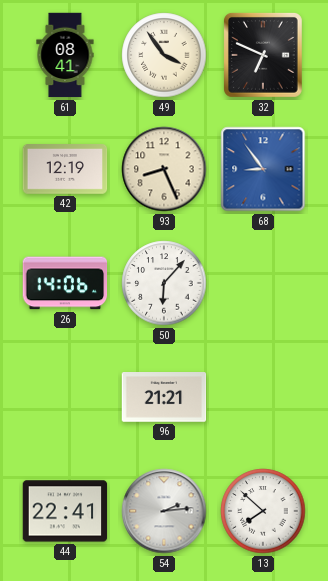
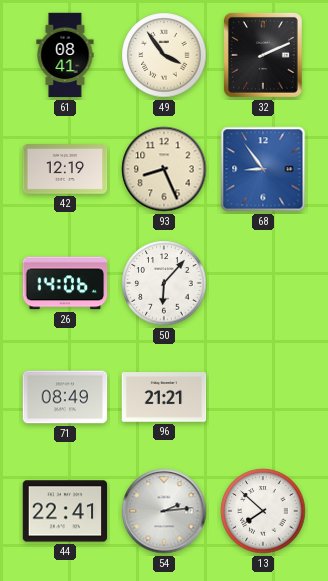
32: 6:49 -> 2:11
71: none -> 08:49
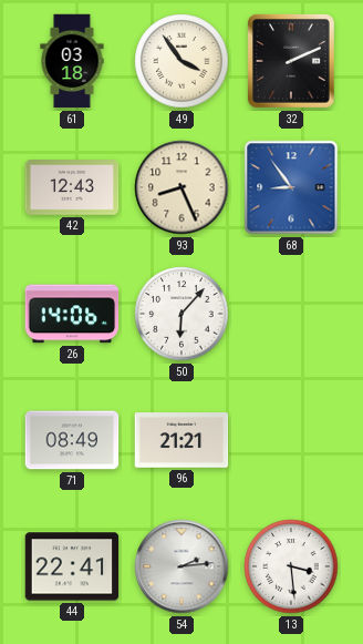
61: 08:41 -> 03:18
42: 12:19 -> 12:43
13: 7:52 -> 3:29
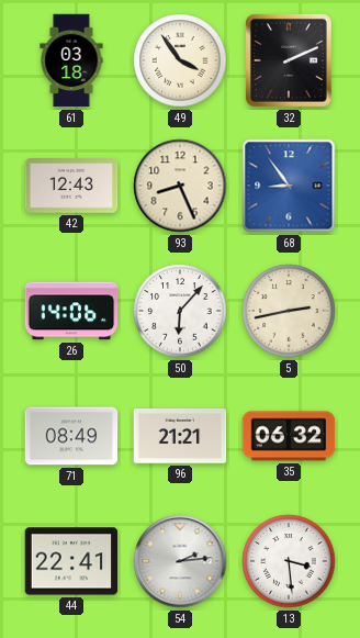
5: none -> 2:43
35: none -> 06:32
